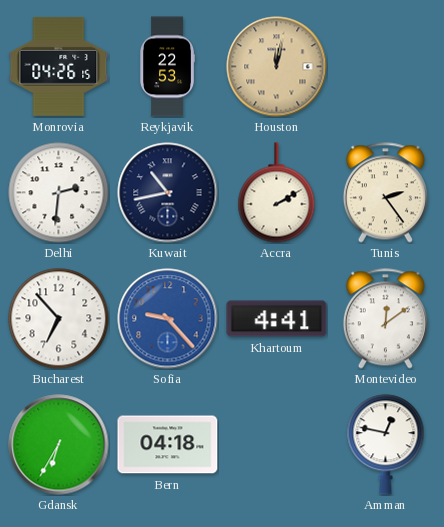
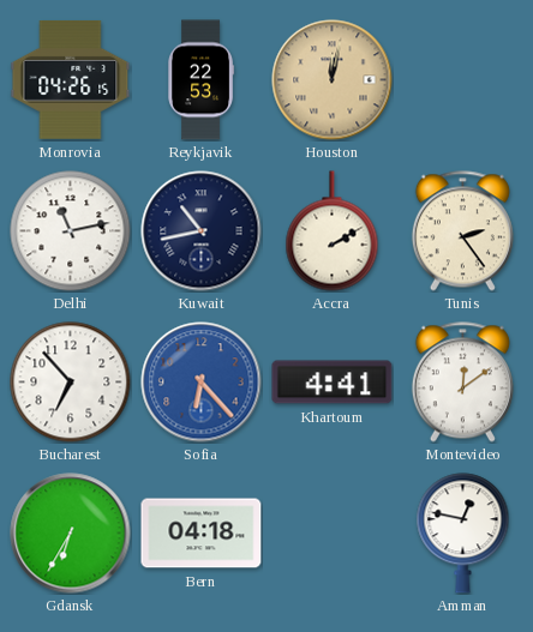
Delhi: 2:31 -> 11:13
Sofia: 9:23 -> 6:23
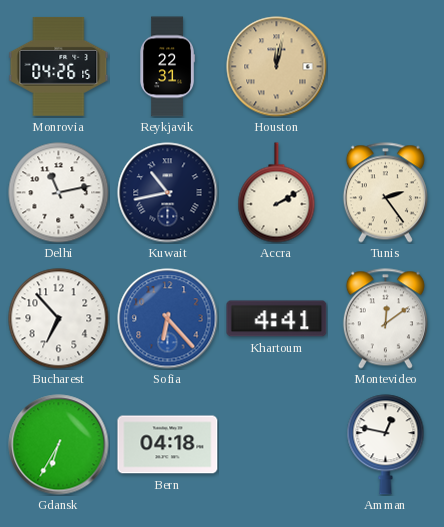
Reykjavik: 22:53 -> 22:31
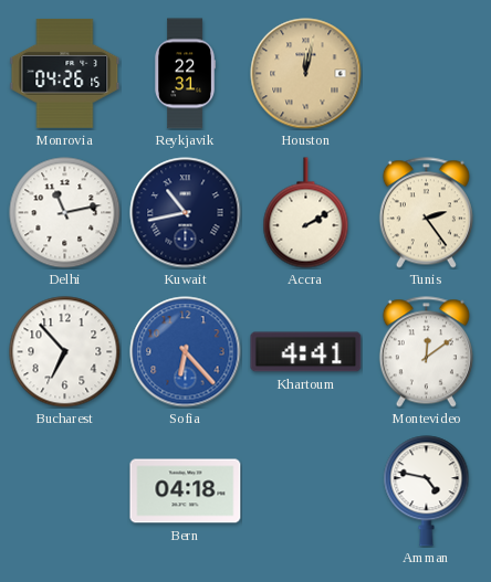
Gdansk: 6:35 -> none
Amman: 12:47 -> 4:47
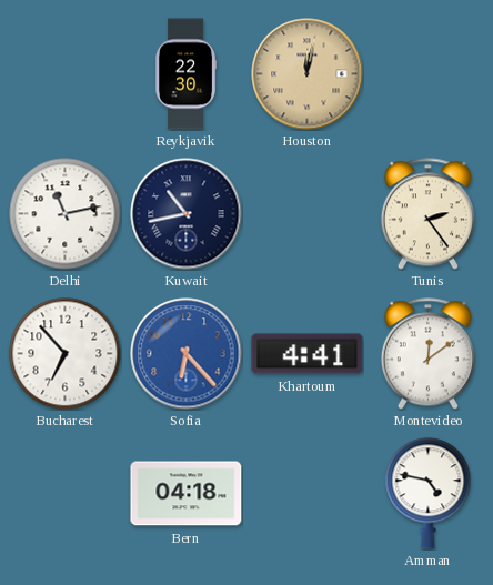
Monrovia: 04:26 -> none
Reykjavik: 22:31 -> 22:30
Accra: 2:10 -> none
